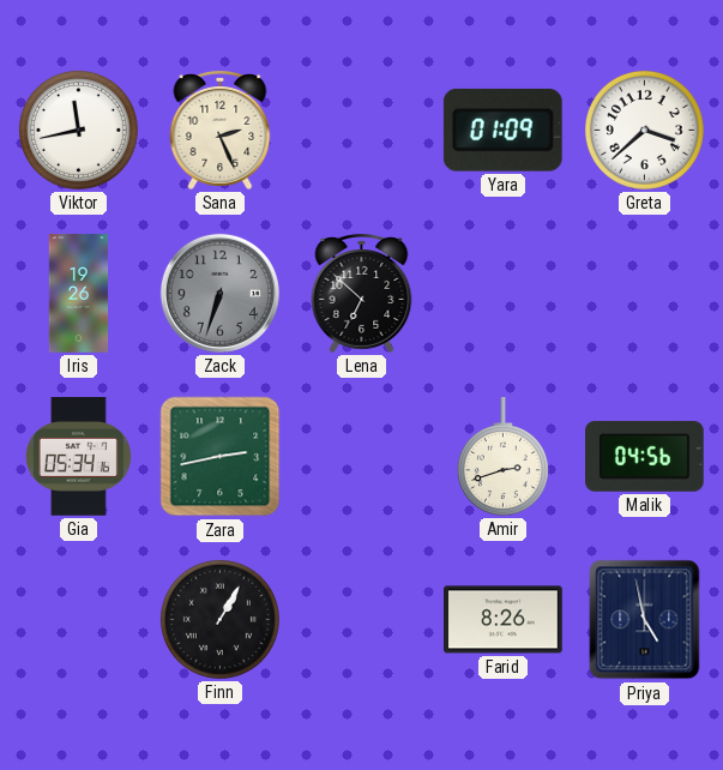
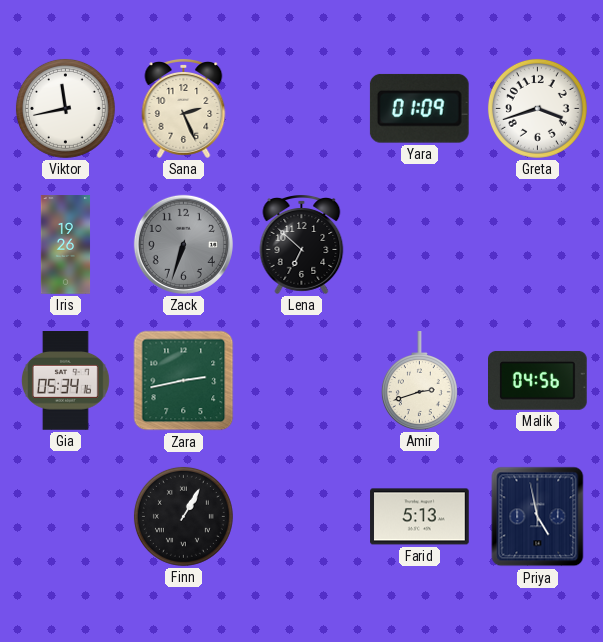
Greta: 3:38 -> 3:42
Farid: 8:26 -> 5:13
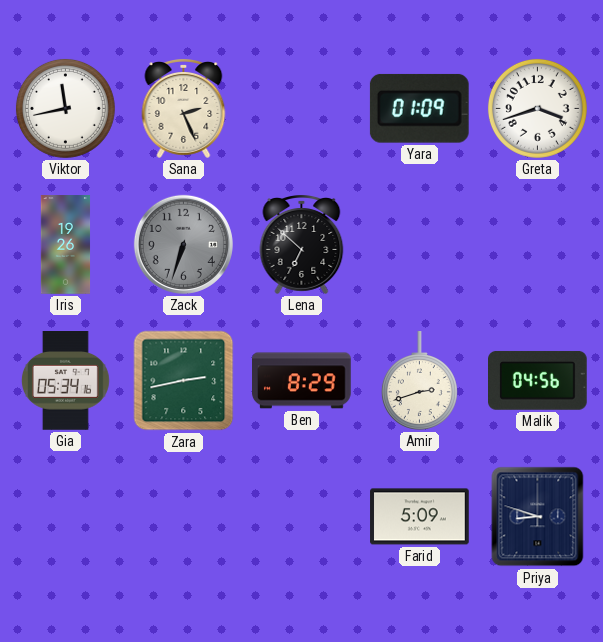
Ben: none -> 8:29
Finn: 1:05 -> none
Farid: 5:13 -> 5:09
Priya: 4:58 -> 8:48
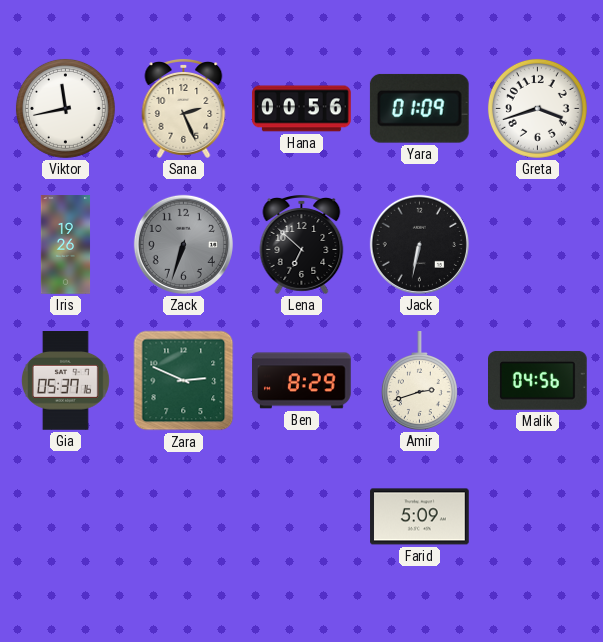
Hana: none -> 00:56
Jack: none -> 6:32
Gia: 05:34 -> 05:37
Zara: 2:43 -> 2:49
Priya: 8:48 -> none
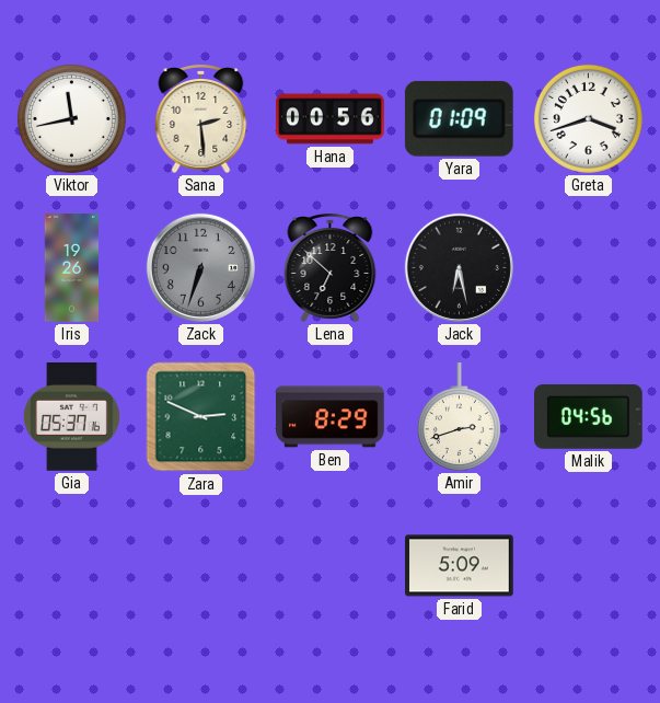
Sana: 2:26 -> 2:29
Jack: 6:32 -> 6:28
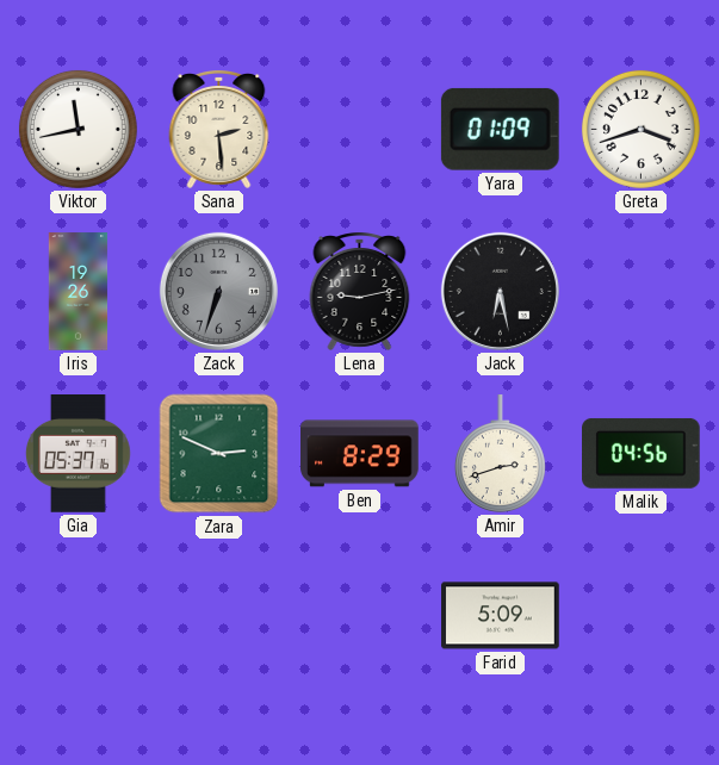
Hana: 00:56 -> none
Lena: 6:52 -> 9:13
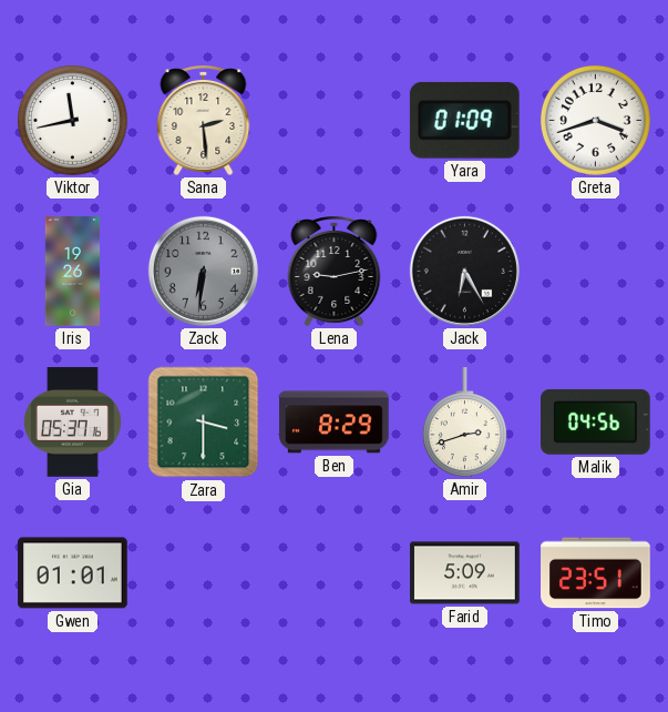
Zack: 6:33 -> 6:31
Jack: 6:28 -> 6:25
Zara: 2:49 -> 3:30
Gwen: none -> 01:01
Timo: none -> 23:51
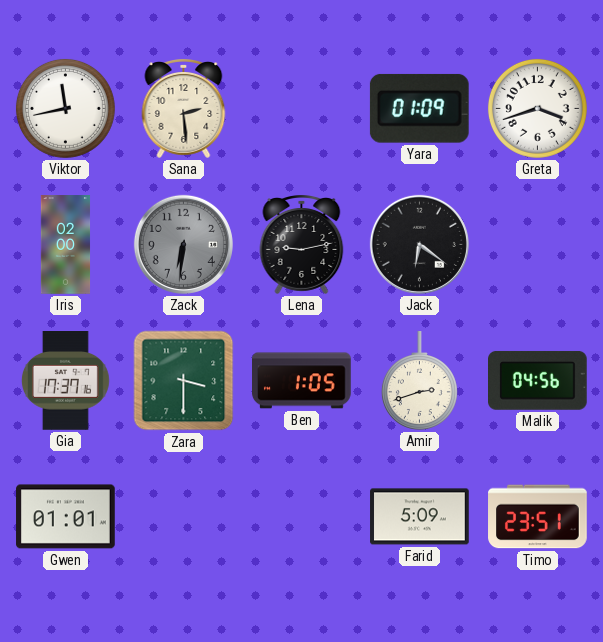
Iris: 19:26 -> 02:00
Jack: 6:25 -> 6:21
Gia: 05:37 -> 17:37
Ben: 8:29 -> 1:05
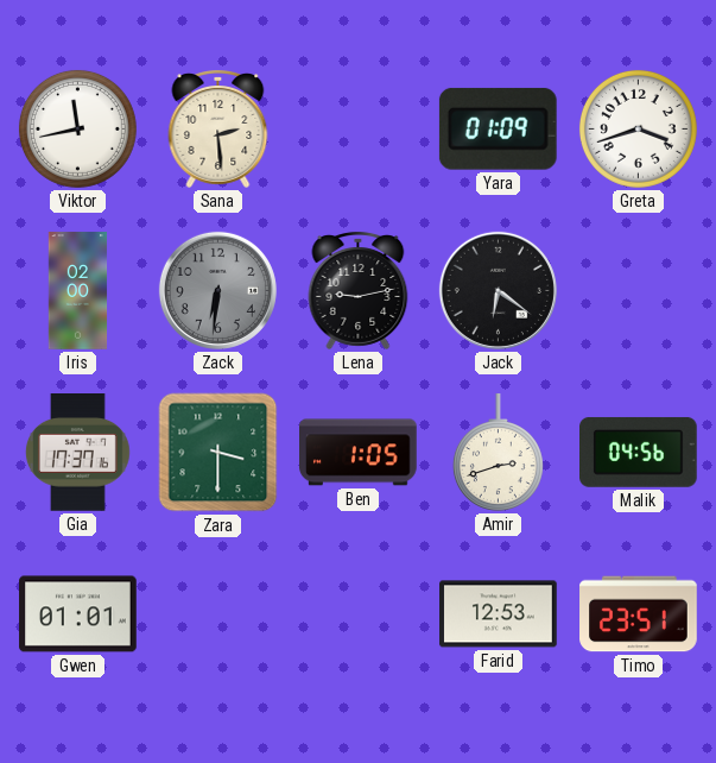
Farid: 5:09 -> 12:53
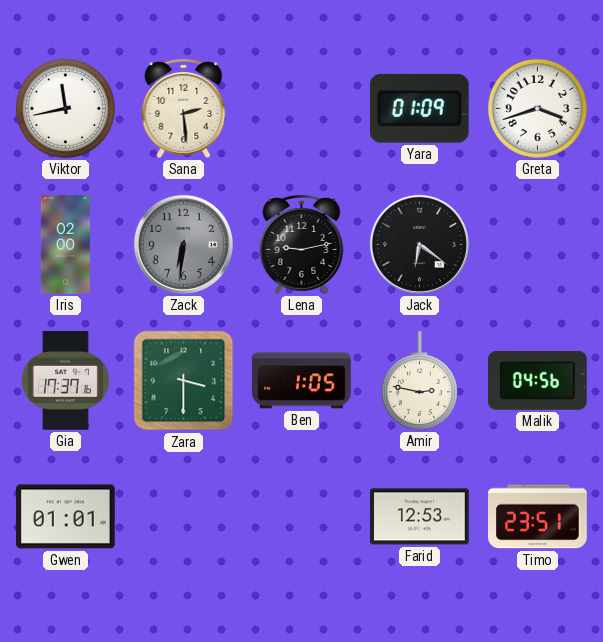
Amir: 2:42 -> 2:47
